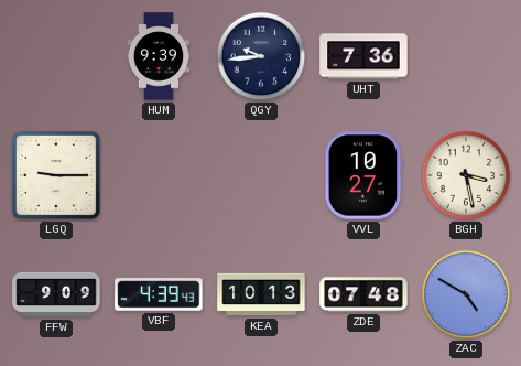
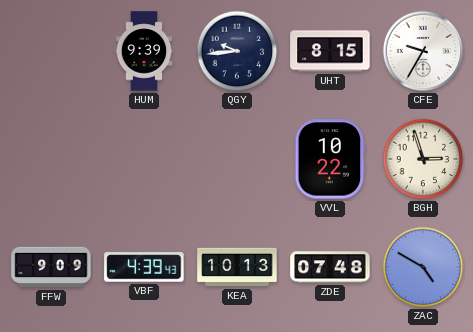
UHT: 7:36 -> 8:15
CFE: none -> 9:35
LGQ: 9:15 -> none
VVL: 10:27 -> 10:22
BGH: 3:28 -> 2:57
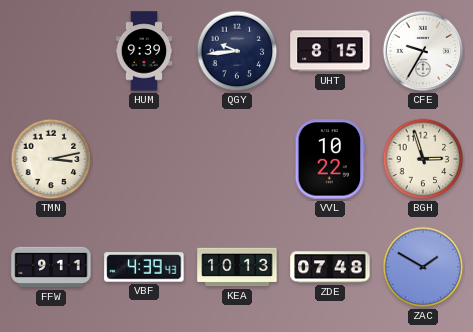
TMN: none -> 3:13
FFW: 9:09 -> 9:11
ZAC: 4:50 -> 1:50
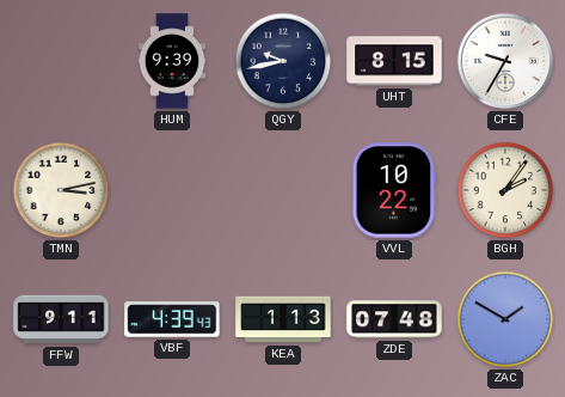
QGY: 9:44 -> 9:43
BGH: 2:57 -> 2:06
KEA: 10:13 -> 1:13
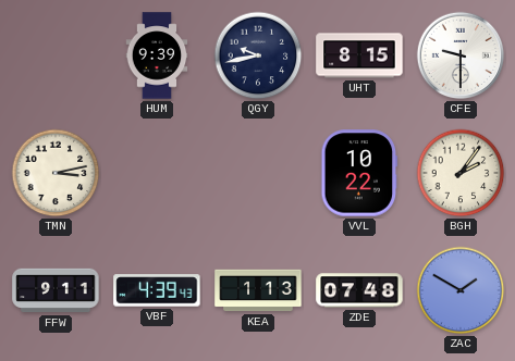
CFE: 9:35 -> 9:30
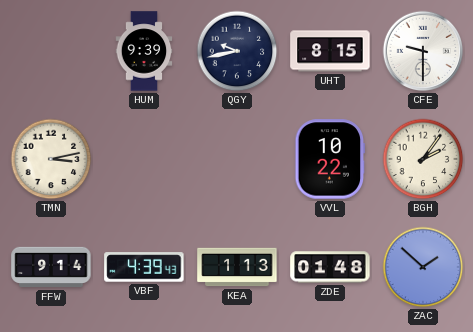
FFW: 9:11 -> 9:14
ZDE: 07:48 -> 01:48
ZAC: 1:50 -> 1:52
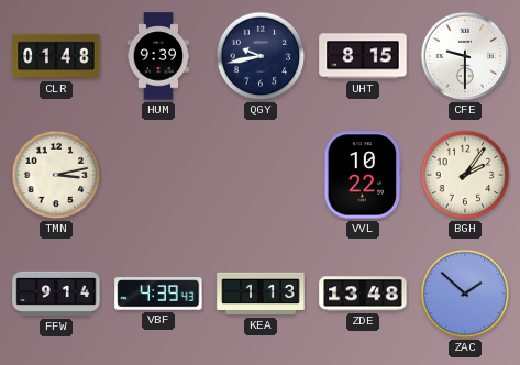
CLR: none -> 01:48
ZDE: 01:48 -> 13:48
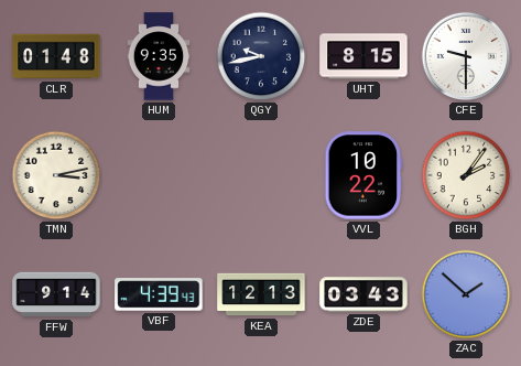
HUM: 9:39 -> 9:35
KEA: 1:13 -> 12:13
ZDE: 13:48 -> 03:43
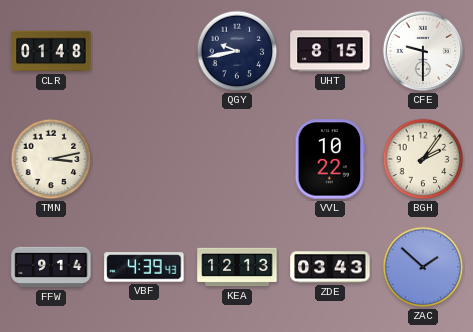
HUM: 9:35 -> none
